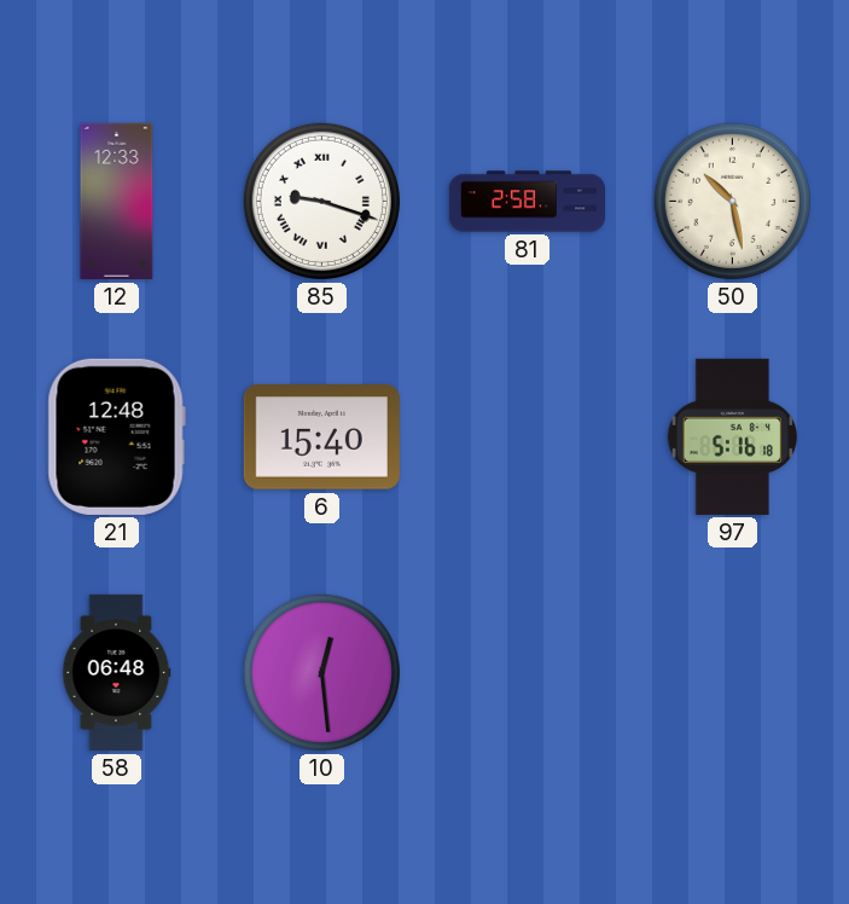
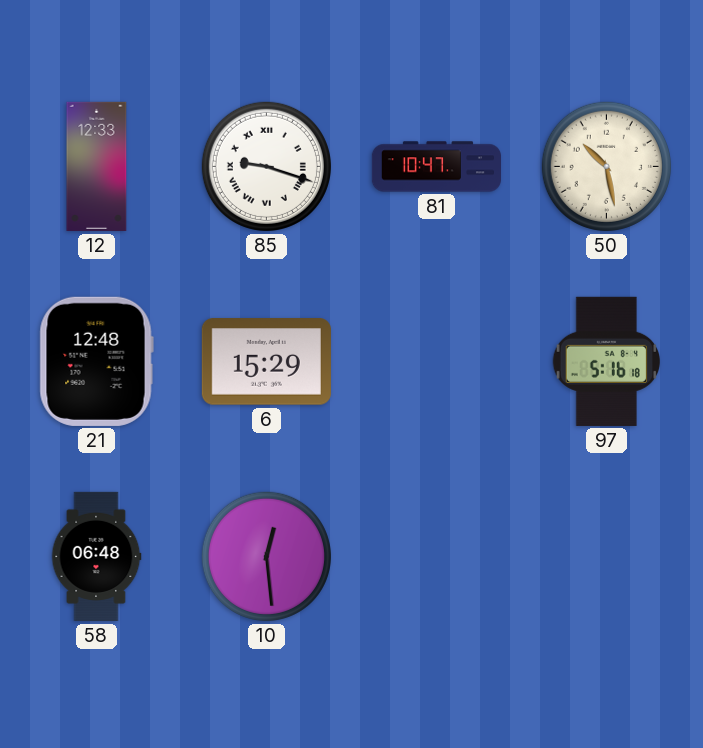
81: 2:58 -> 10:47
6: 15:40 -> 15:29
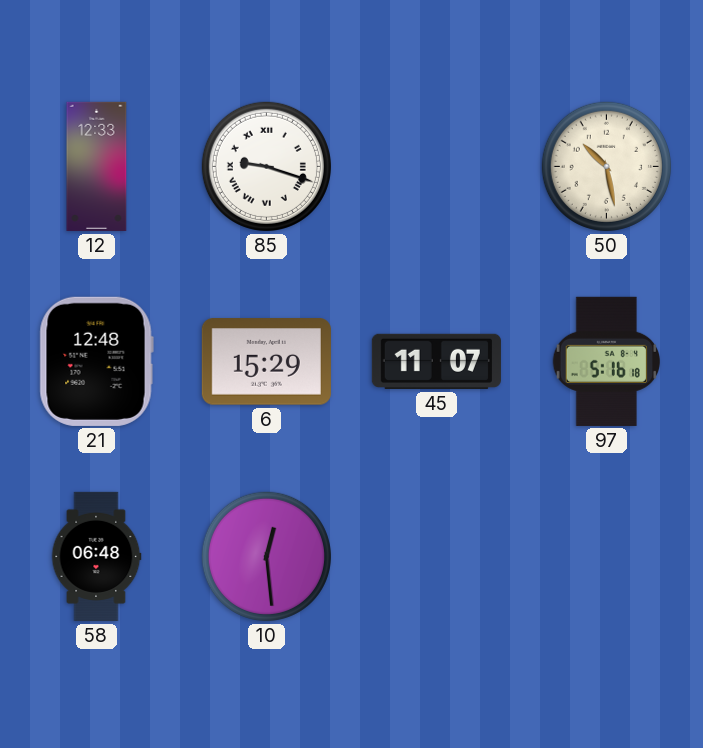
81: 10:47 -> none
45: none -> 11:07
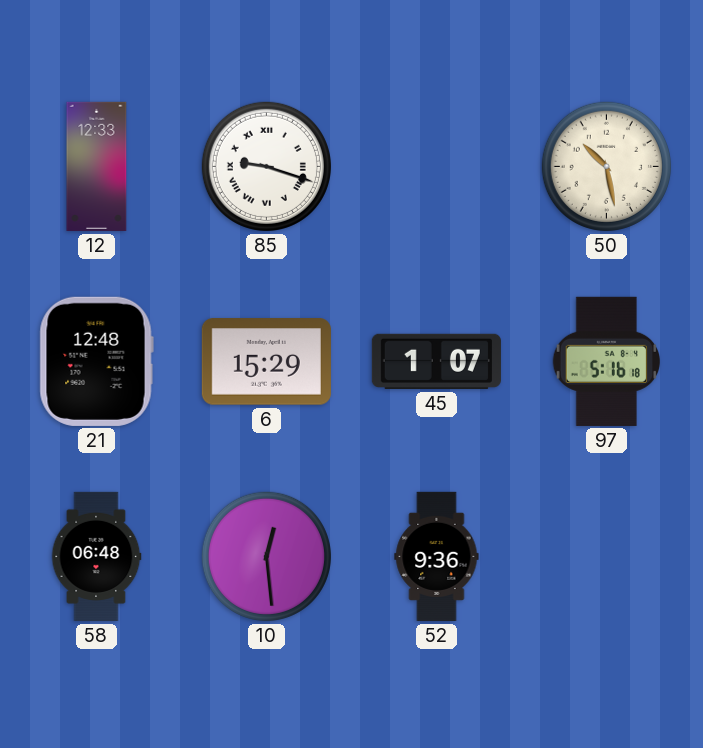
45: 11:07 -> 1:07
52: none -> 9:36
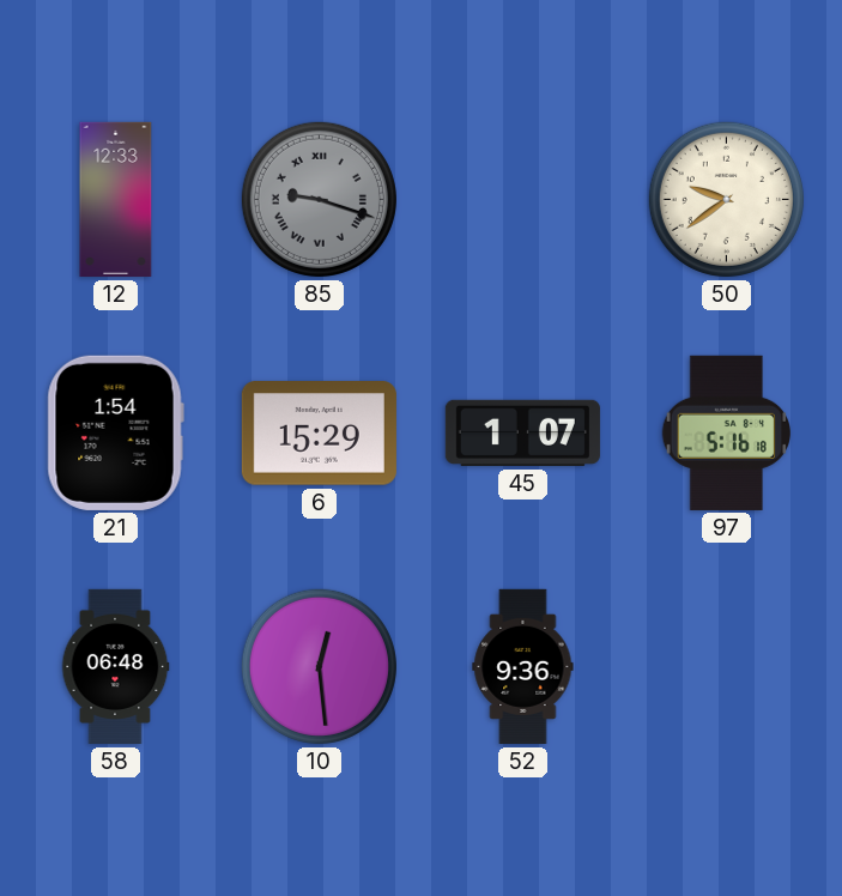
85 dial: white -> grey
50: 10:28 -> 9:39
21: 12:48 -> 1:54
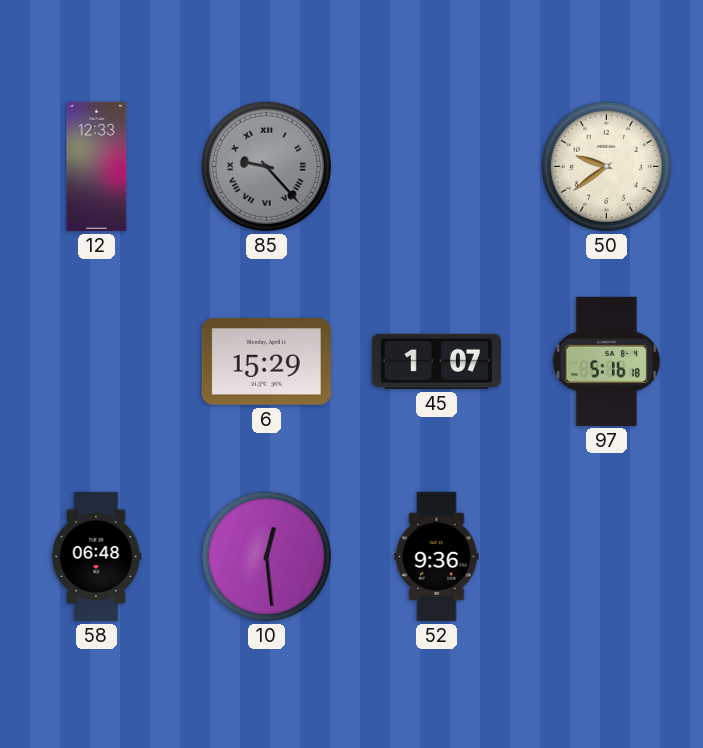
85: 9:18 -> 9:23
21: 1:54 -> none
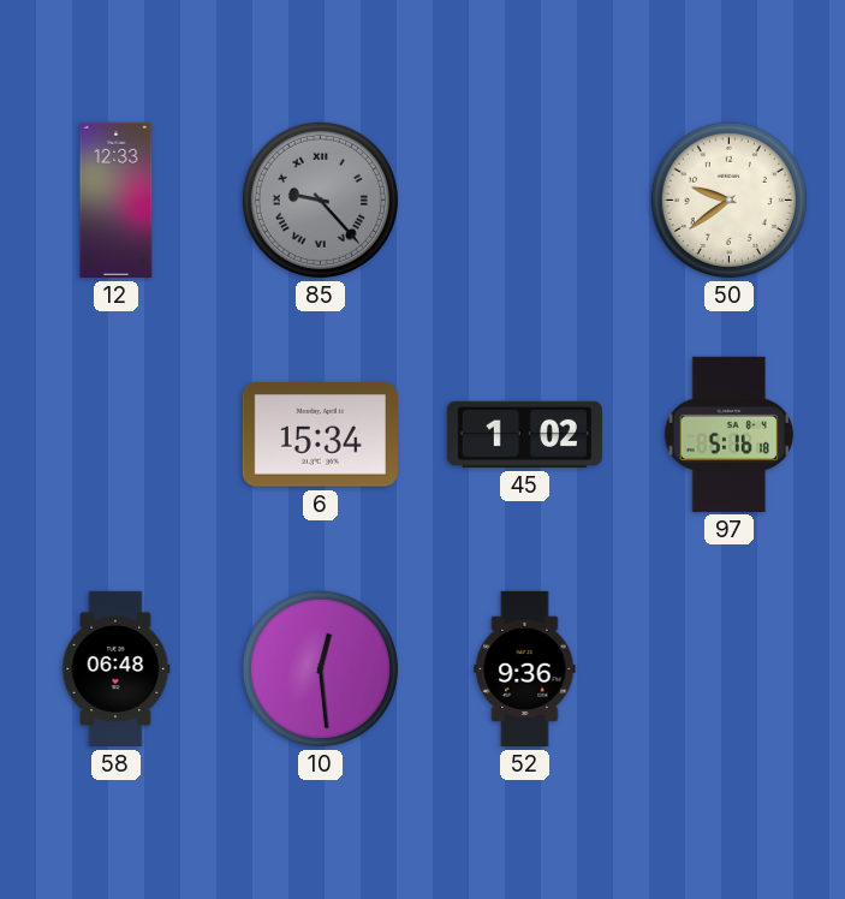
6: 15:29 -> 15:34
45: 1:07 -> 1:02
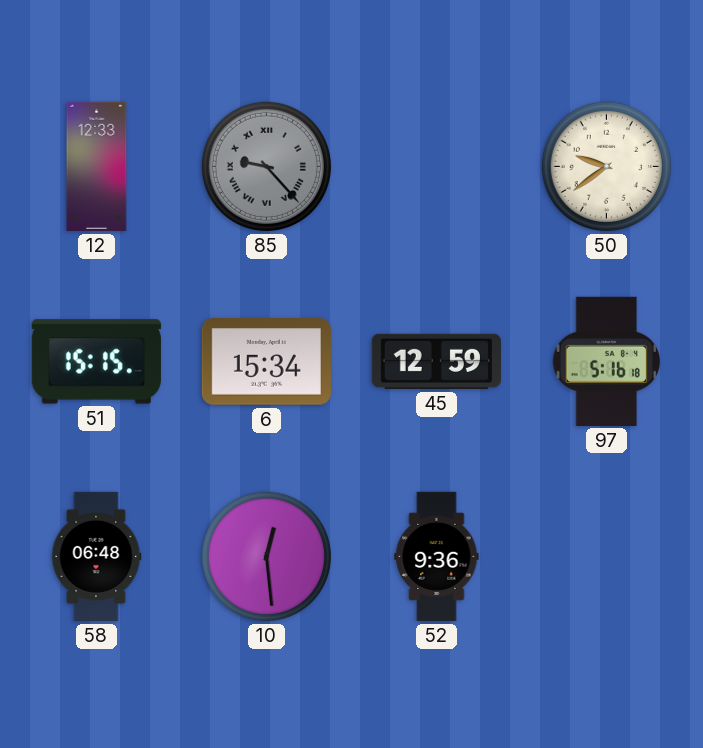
51: none -> 15:15
45: 1:02 -> 12:59
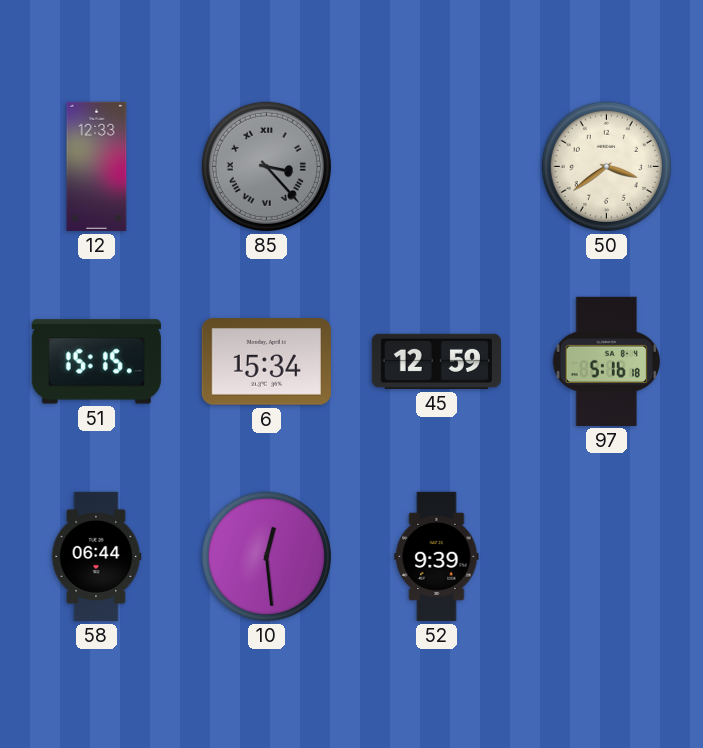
85: 9:23 -> 3:23
50: 9:39 -> 3:39
58: 06:48 -> 06:44
52: 9:36 -> 9:39
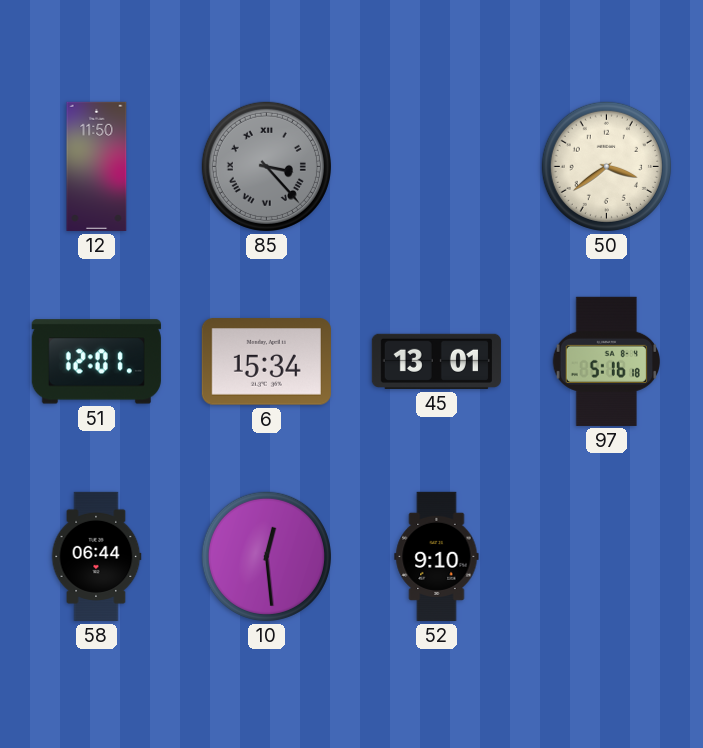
12: 12:33 -> 11:50
51: 15:15 -> 12:01
45: 12:59 -> 13:01
52: 9:39 -> 9:10
